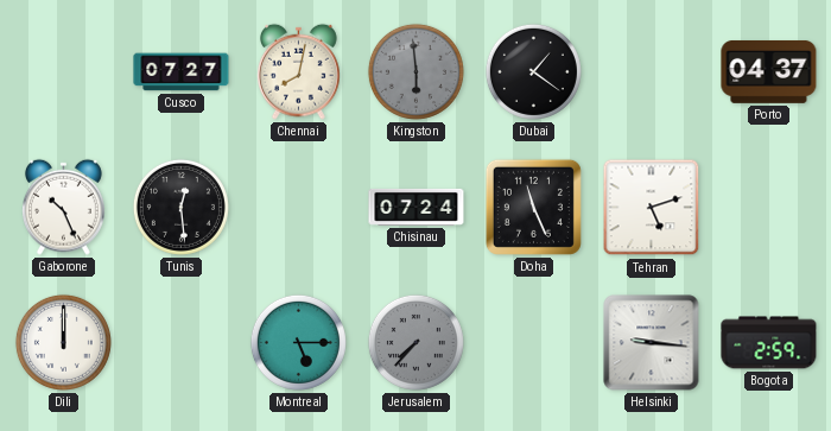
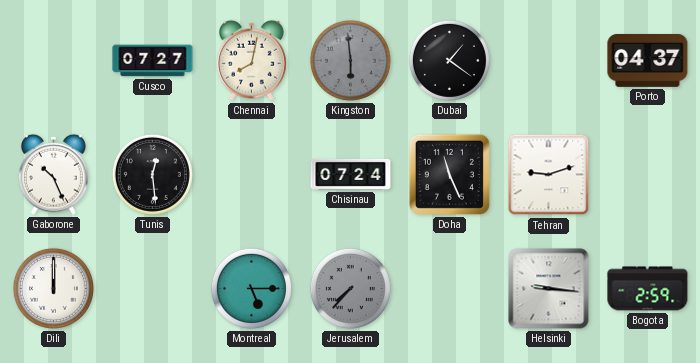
Tehran: 5:12 -> 9:12
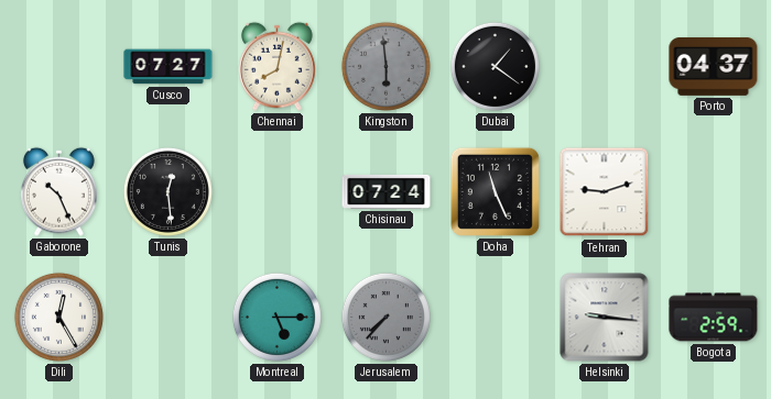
Dili: 12:00 -> 12:25
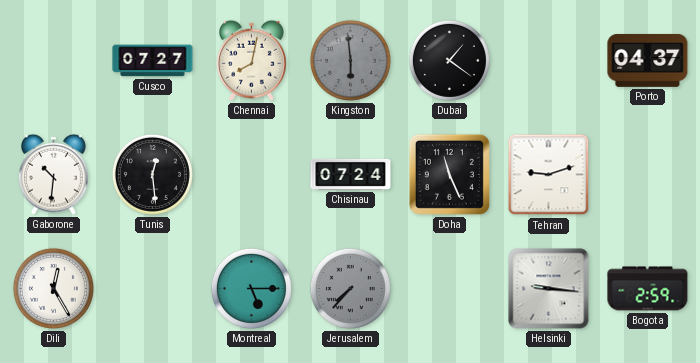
Gaborone: 10:26 -> 10:31
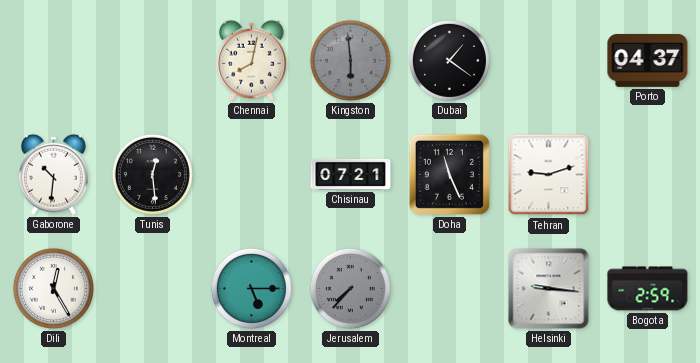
Cusco: 07:27 -> none
Chisinau: 07:24 -> 07:21
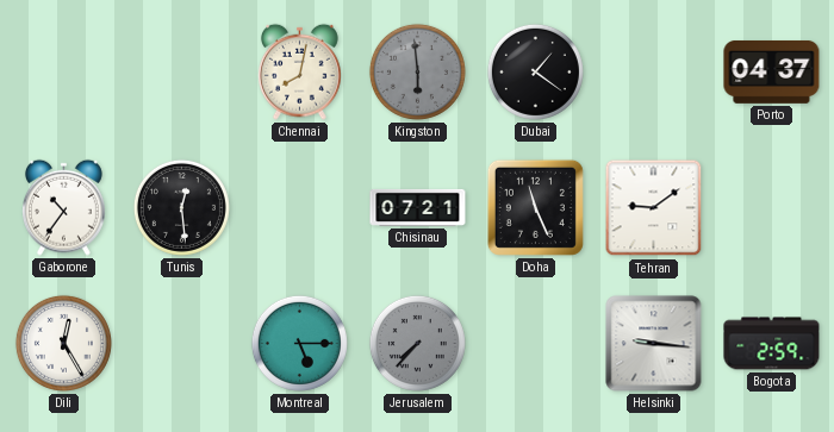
Gaborone: 10:31 -> 10:36
Tehran: 9:12 -> 9:09
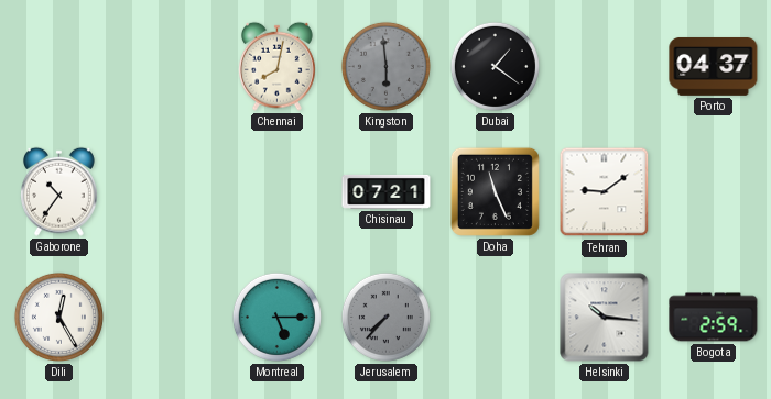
Tunis: 12:29 -> none
Helsinki: 9:16 -> 10:16
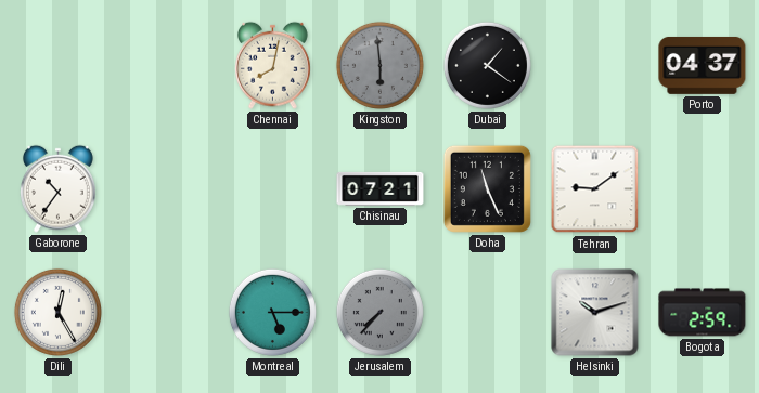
Helsinki: 10:16 -> 10:12
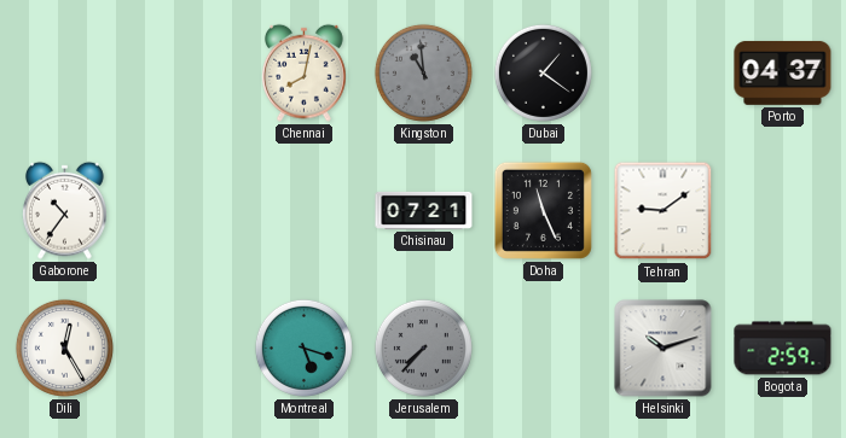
Kingston: 5:59 -> 10:59
Montreal: 5:15 -> 5:18
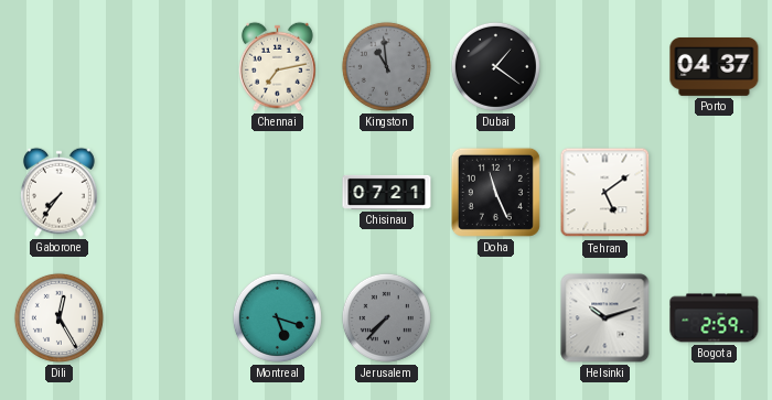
Chennai: 8:02 -> 7:13
Gaborone: 10:36 -> 7:36
Tehran: 9:09 -> 5:09
